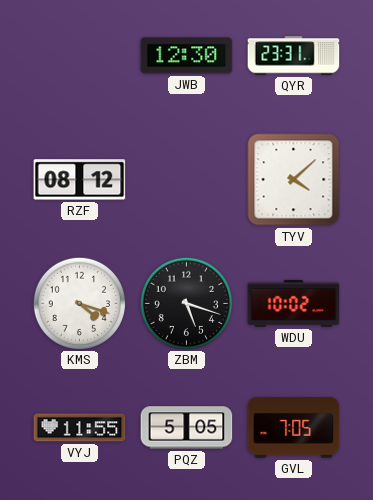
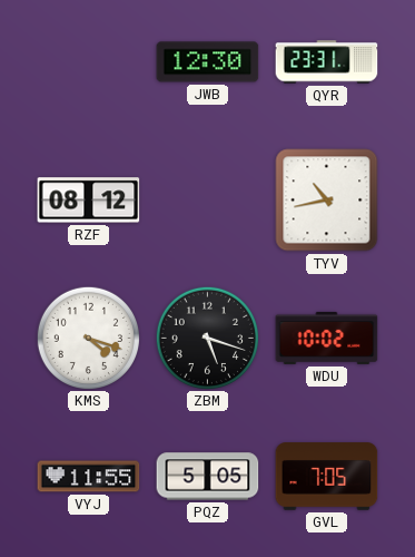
TYV: 4:08 -> 10:43
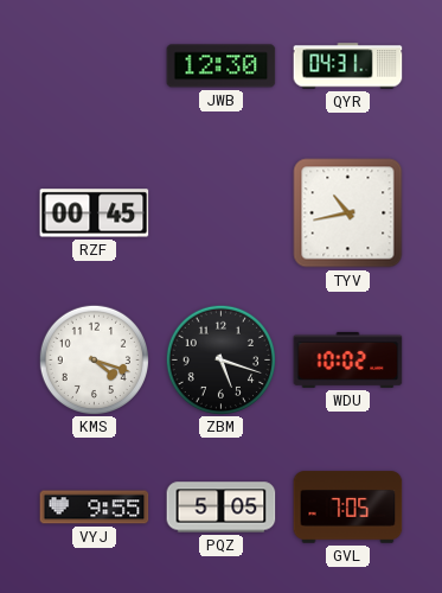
QYR: 23:31 -> 04:31
RZF: 08:12 -> 00:45
VYJ: 11:55 -> 9:55
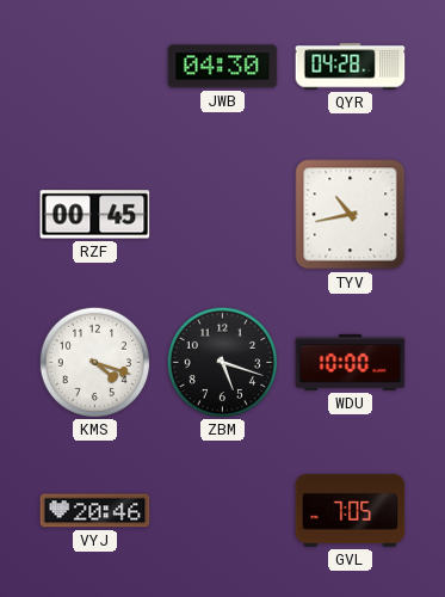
JWB: 12:30 -> 04:30
QYR: 04:31 -> 04:28
WDU: 10:02 -> 10:00
VYJ: 9:55 -> 20:46
PQZ: 5:05 -> none
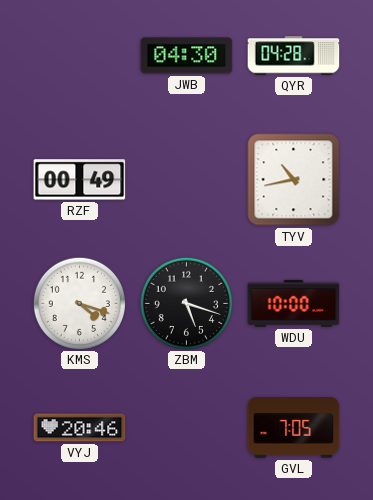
RZF: 00:45 -> 00:49
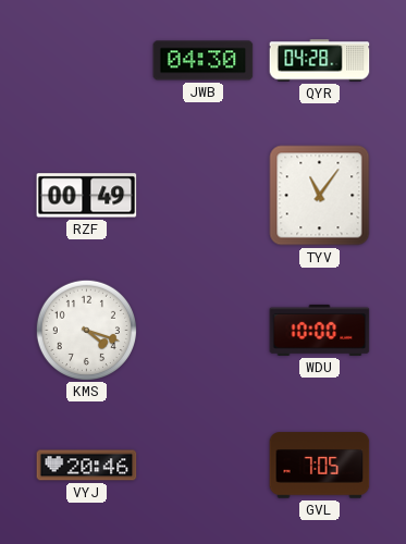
TYV: 10:43 -> 11:06
ZBM: 5:18 -> none
